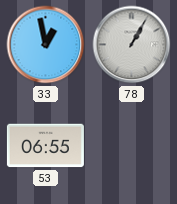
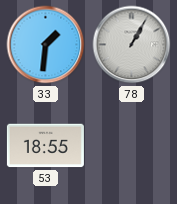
33: 12:58 -> 1:31
53: 06:55 -> 18:55
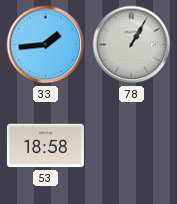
33: 1:31 -> 1:44
53: 18:55 -> 18:58
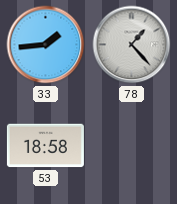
78: 1:05 -> 1:23
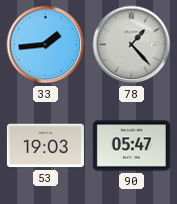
53: 18:58 -> 19:03
90: none -> 05:47
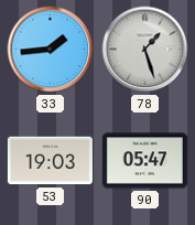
78: 1:23 -> 1:27
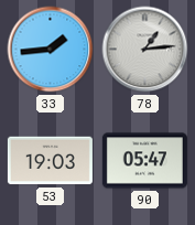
78: 1:27 -> 1:14
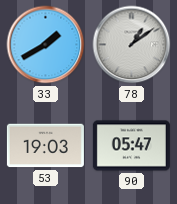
33: 1:44 -> 1:40
78: 1:14 -> 1:09
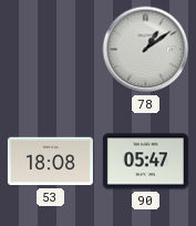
33: 1:40 -> none
53: 19:03 -> 18:08
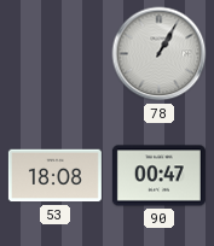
78: 1:09 -> 1:05
90: 05:47 -> 00:47
